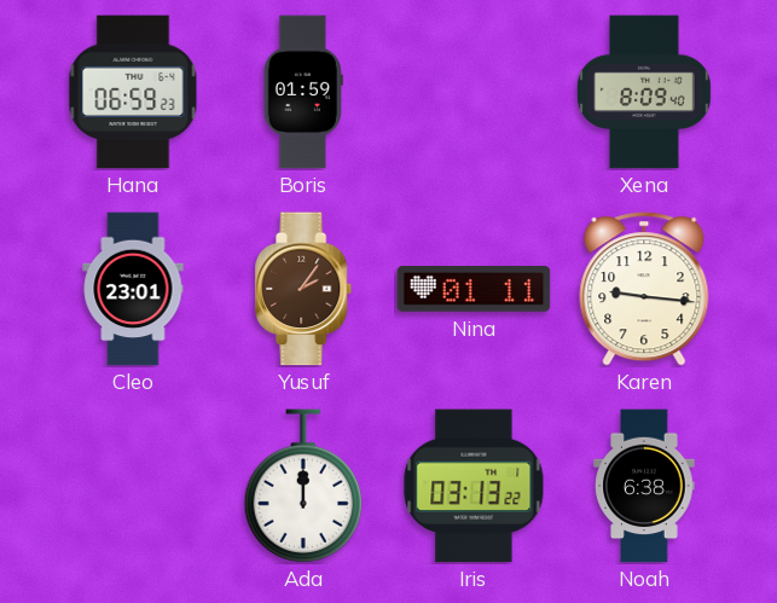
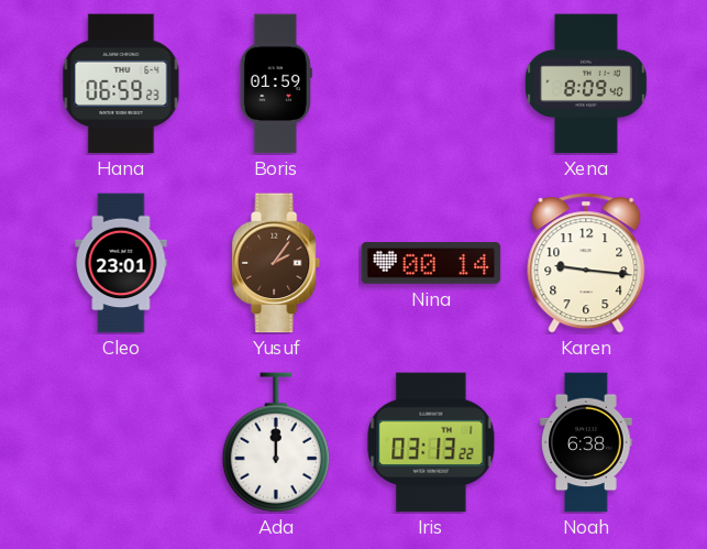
Nina: 01:11 -> 00:14
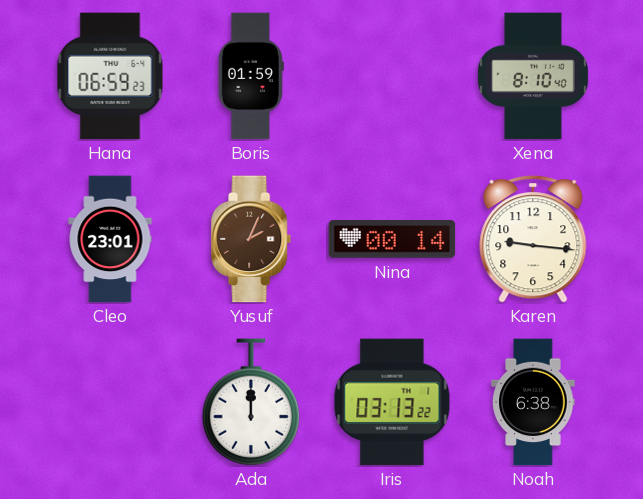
Xena: 8:09 -> 8:10
Yusuf: 2:06 -> 2:04
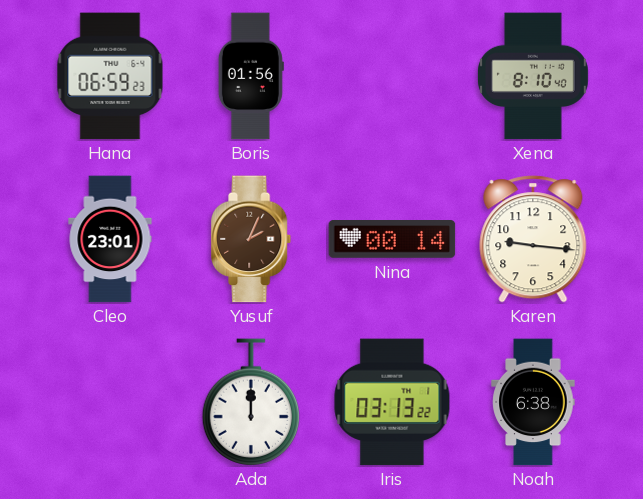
Boris: 01:59 -> 01:56
